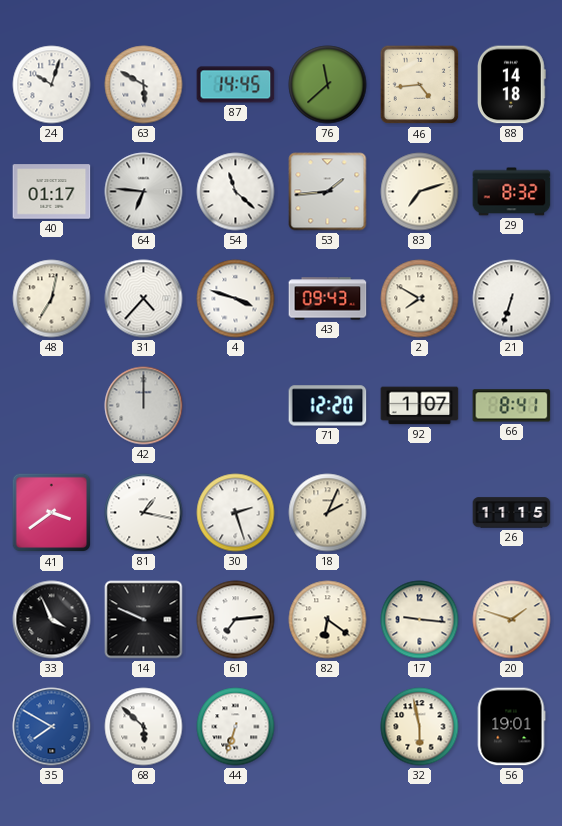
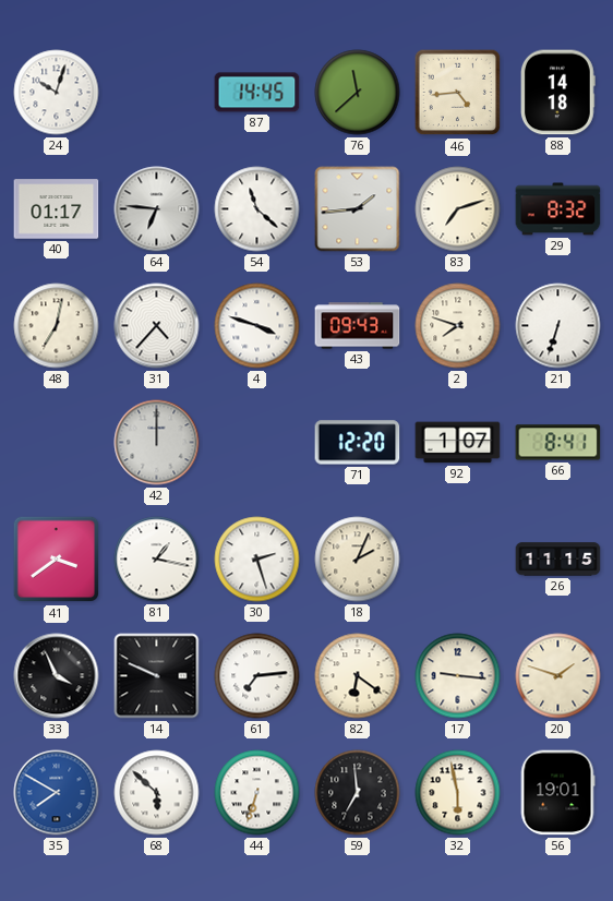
63: 5:50 -> none
2: 7:50 -> 7:48
59: none -> 6:59
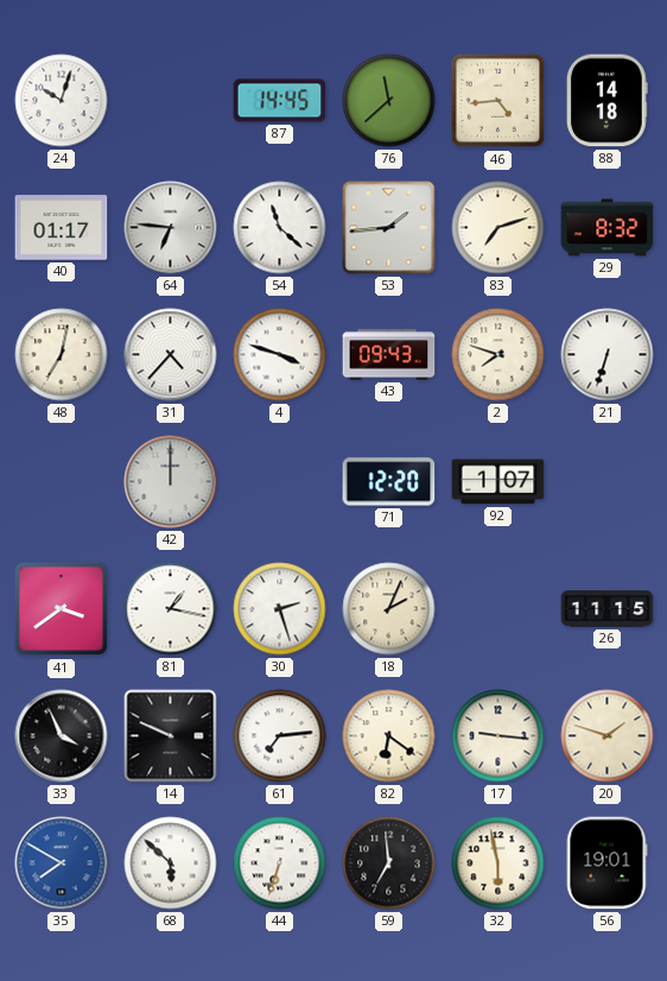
66: 8:41 -> none
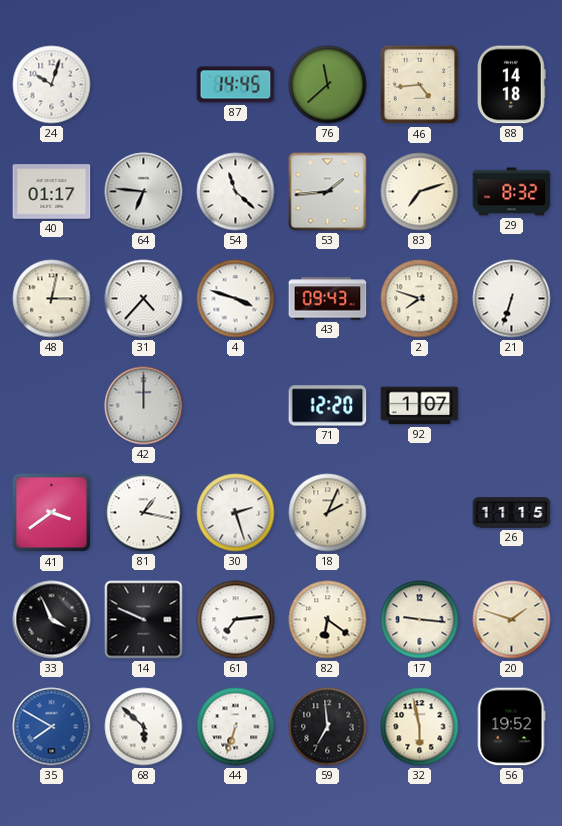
48: 7:02 -> 3:02
56: 19:01 -> 19:52
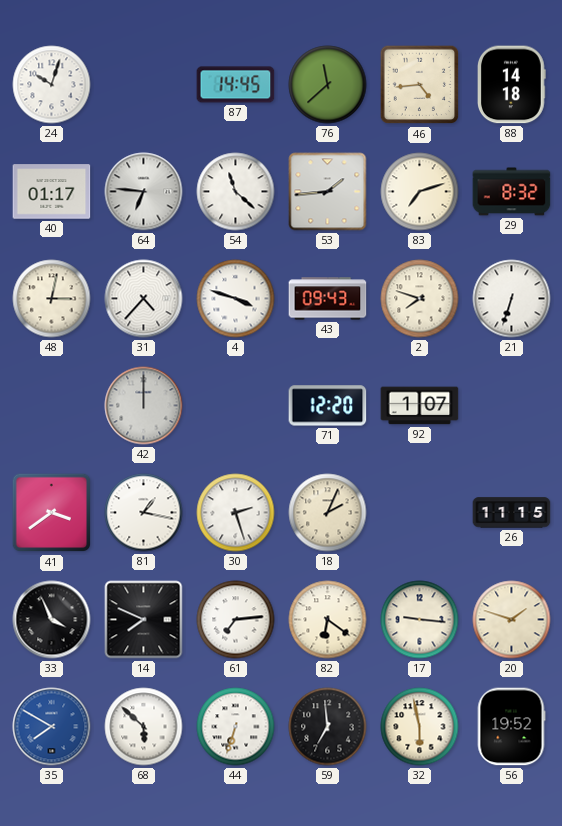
14: 9:49 -> 7:49
